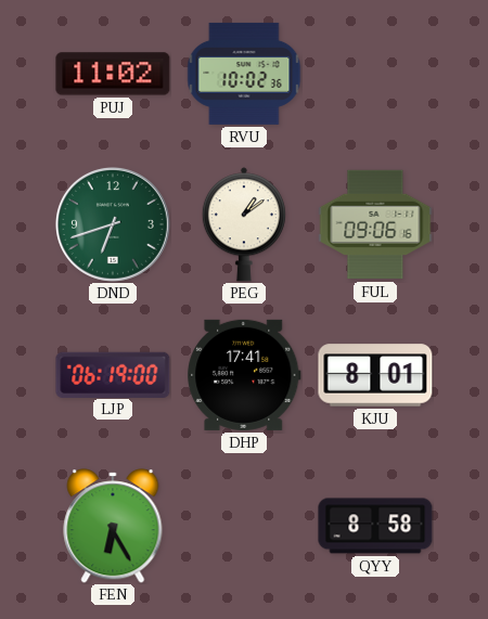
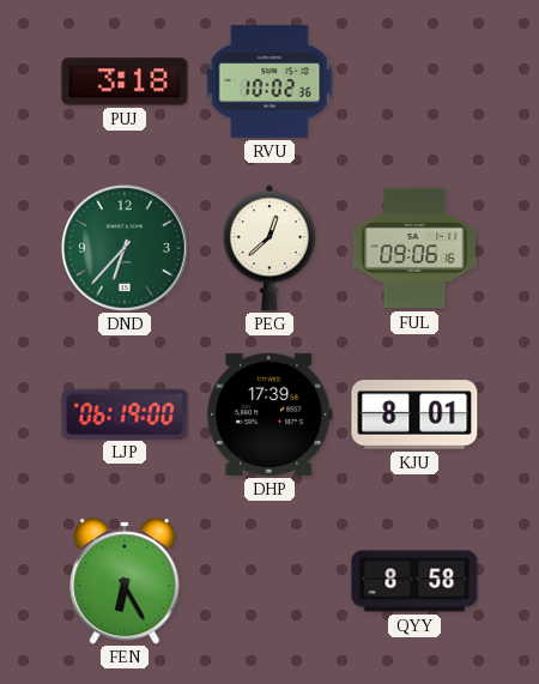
PUJ: 11:02 -> 3:18
DND: 6:42 -> 6:37
PEG: 1:09 -> 12:38
DHP: 17:41 -> 17:39
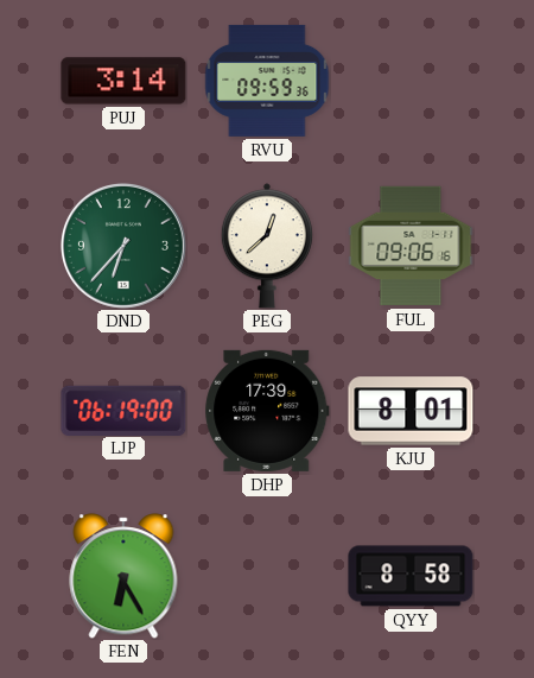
PUJ: 3:18 -> 3:14
RVU: 10:02 -> 09:59
